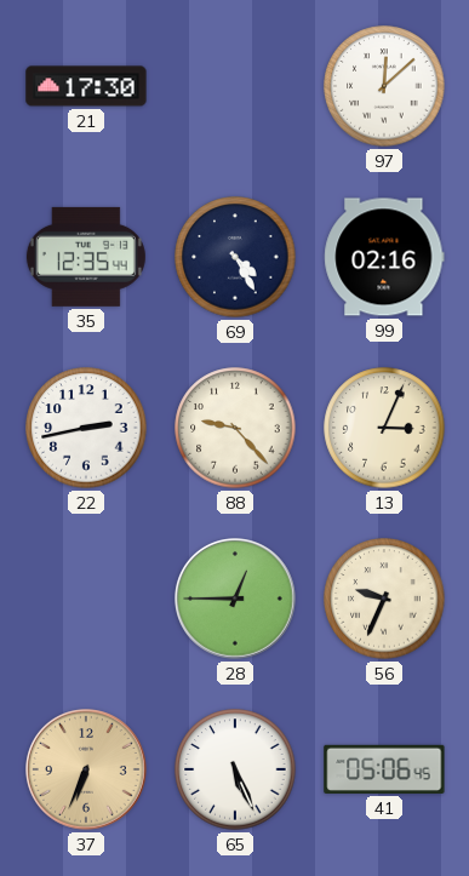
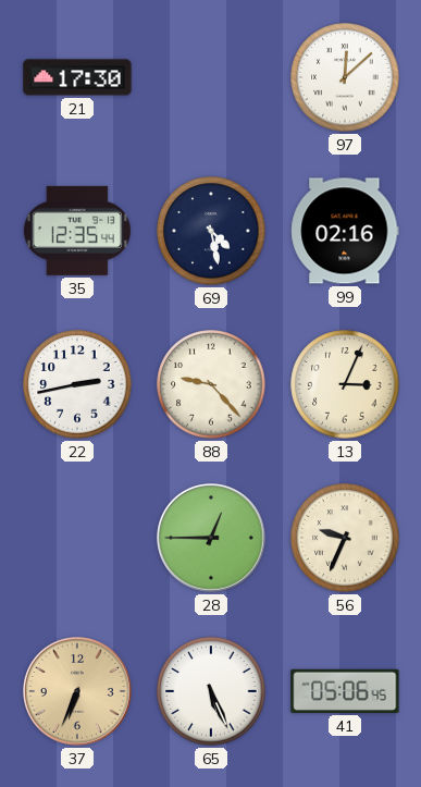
69: 4:25 -> 4:28
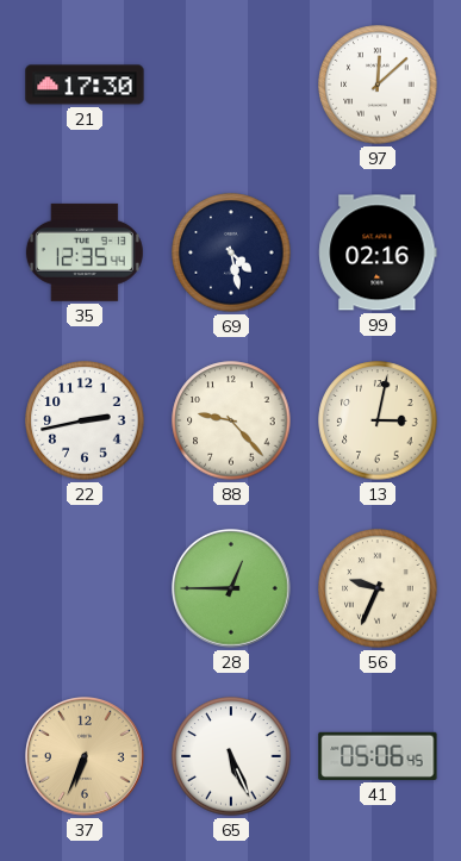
13: 3:04 -> 3:02
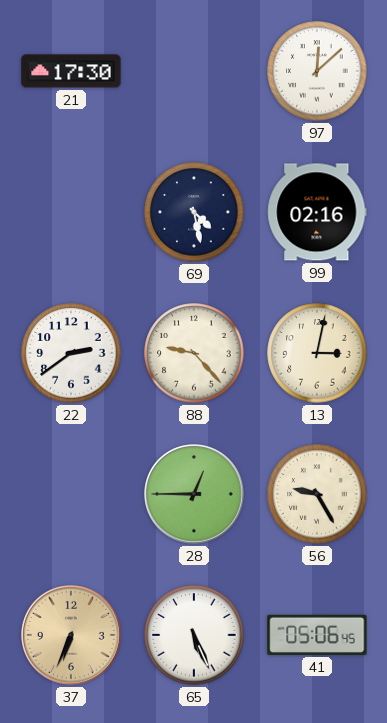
35: 12:35 -> none
22: 2:43 -> 2:39
56: 9:34 -> 9:25
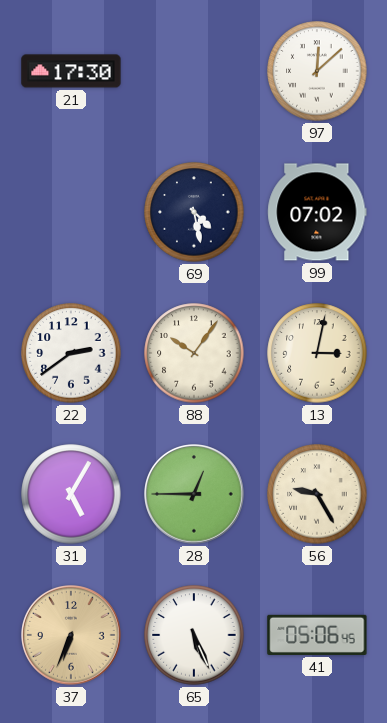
99: 02:16 -> 07:02
88: 9:23 -> 10:06
31: none -> 5:05
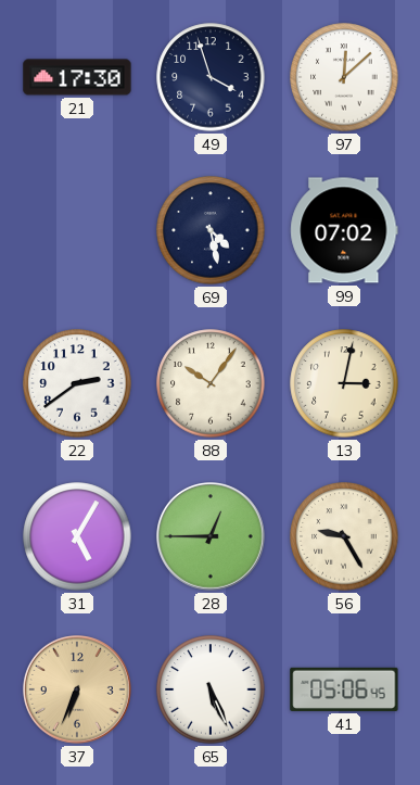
49: none -> 3:57
